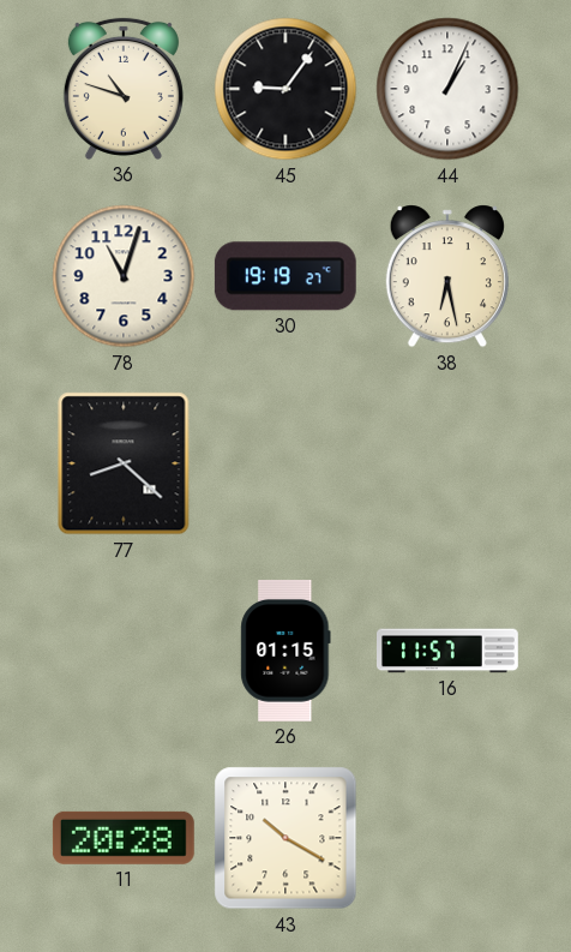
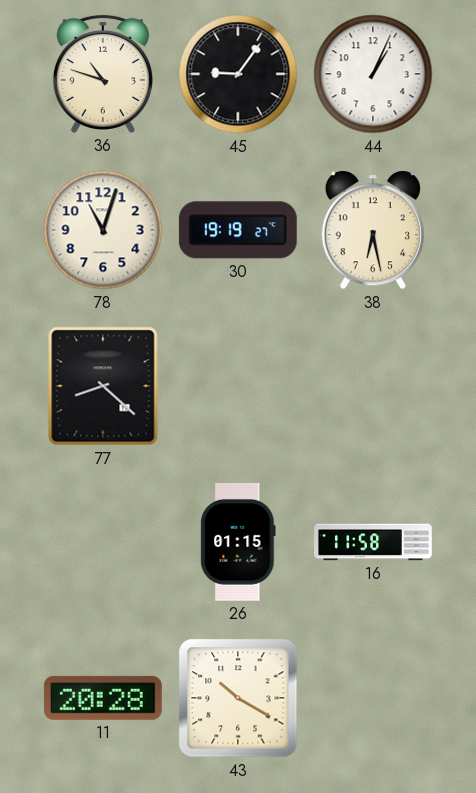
16: 11:57 -> 11:58
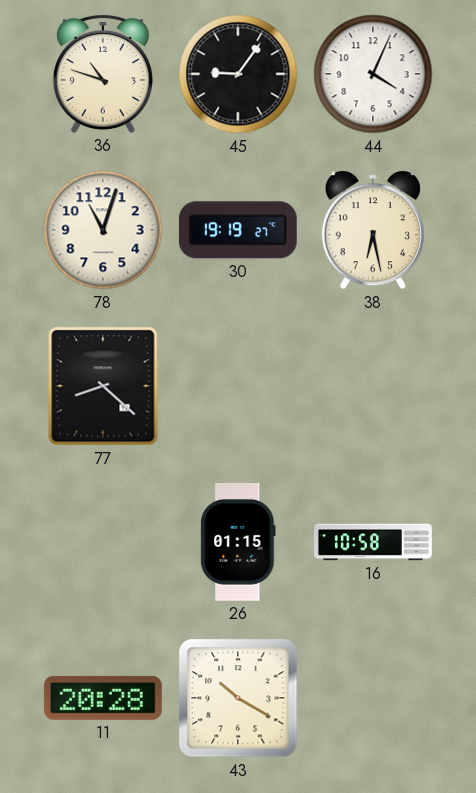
44: 1:04 -> 4:04
16: 11:58 -> 10:58
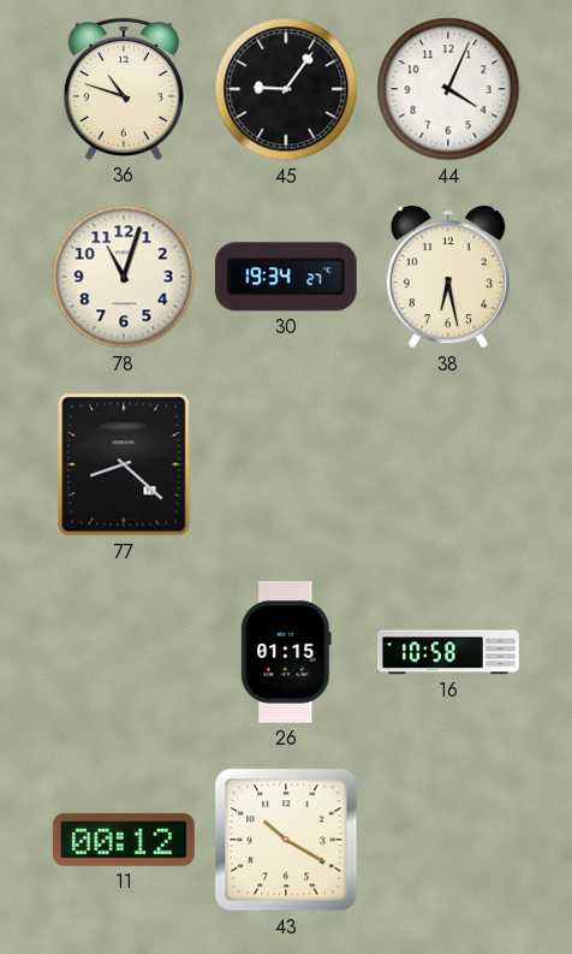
30: 19:19 -> 19:34
11: 20:28 -> 00:12
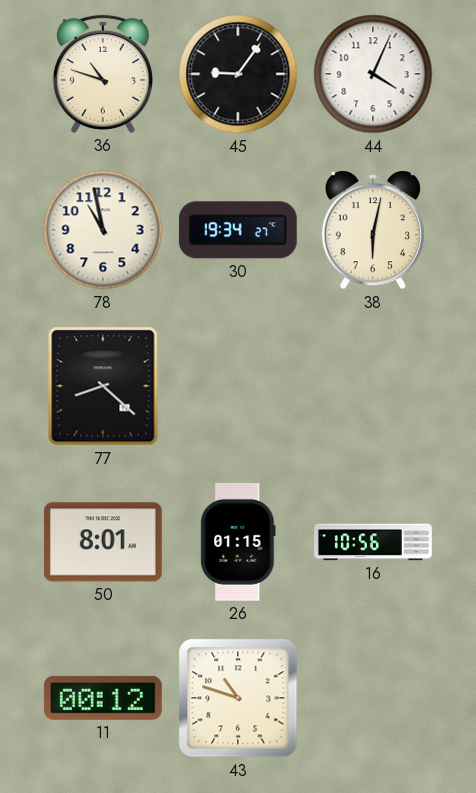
78: 11:03 -> 10:58
38: 6:28 -> 6:02
50: none -> 8:01
16: 10:58 -> 10:56
43: 10:20 -> 10:48
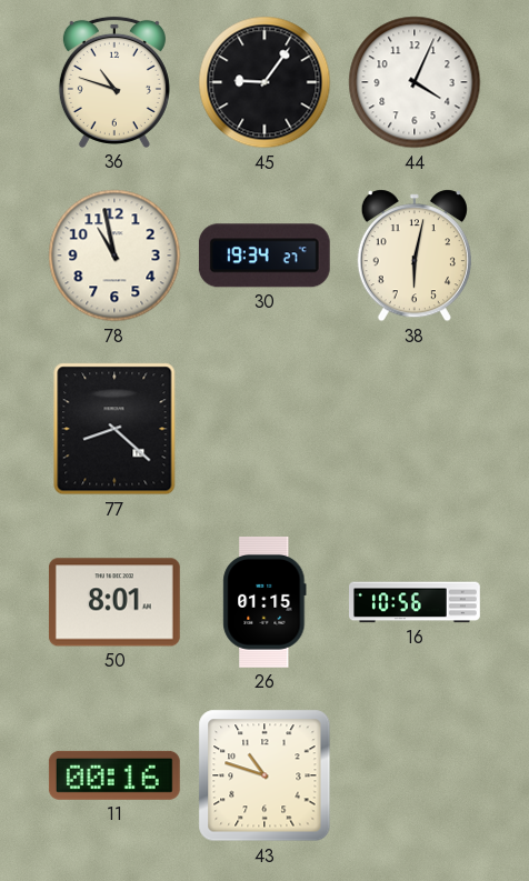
11: 00:12 -> 00:16
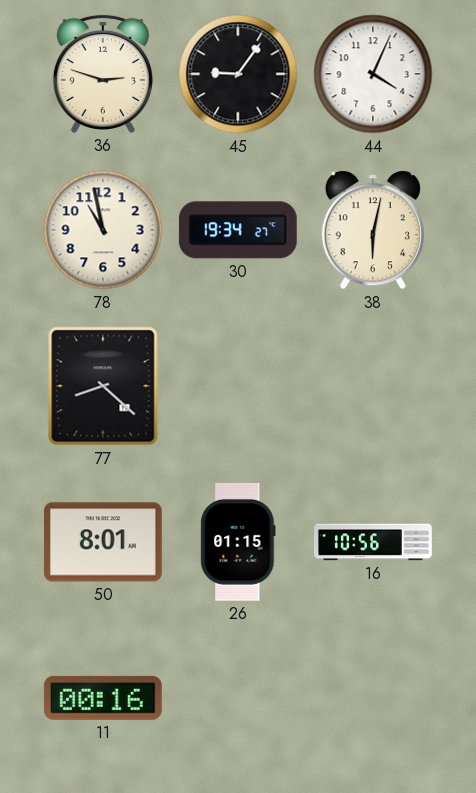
36: 10:48 -> 2:48
43: 10:48 -> none
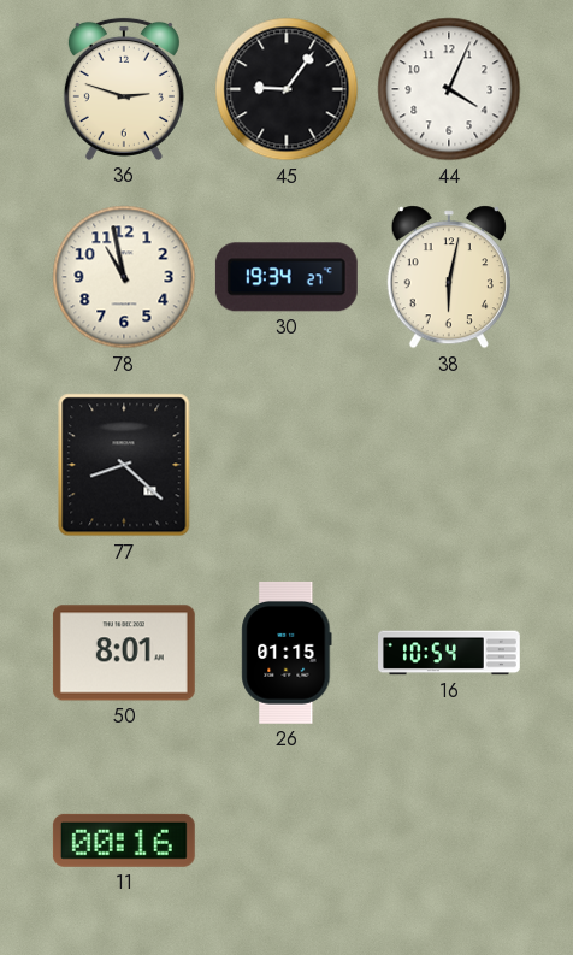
16: 10:56 -> 10:54
